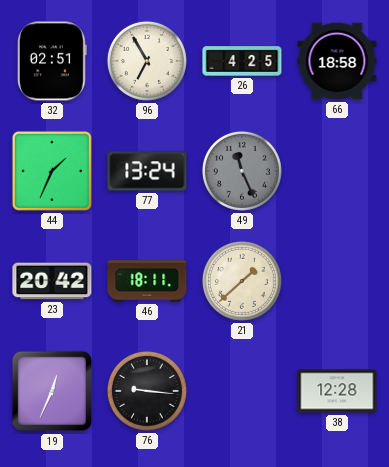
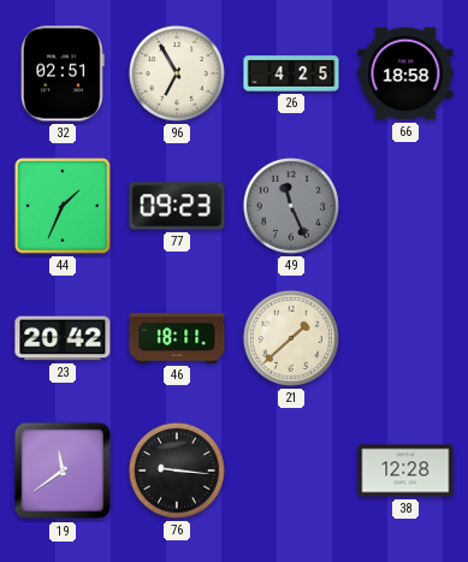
77: 13:24 -> 09:23
19: 12:34 -> 11:39
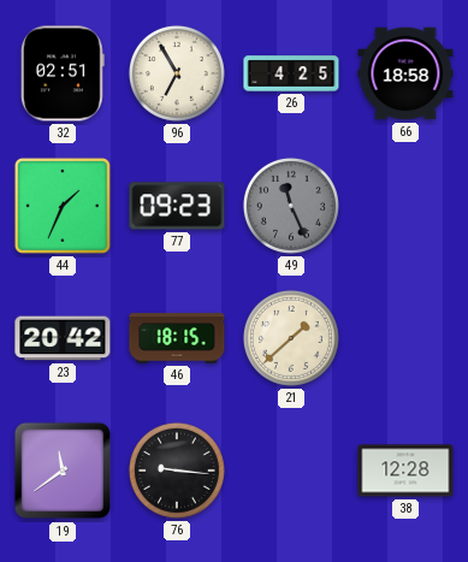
46: 18:11 -> 18:15
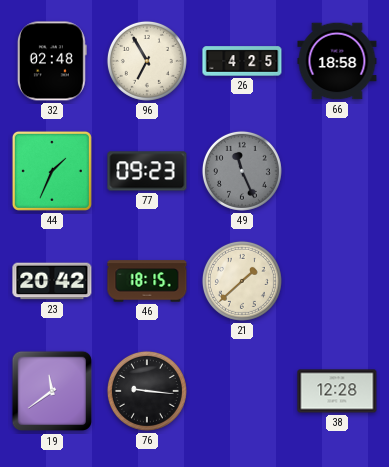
32: 02:51 -> 02:48
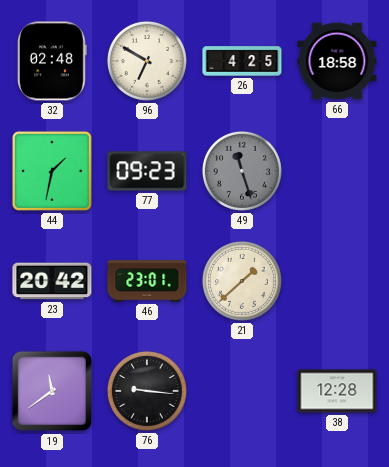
96: 6:55 -> 6:50
44: 1:34 -> 1:32
49: 11:26 -> 11:27
46: 18:15 -> 23:01
